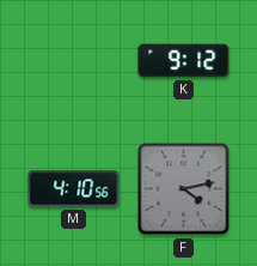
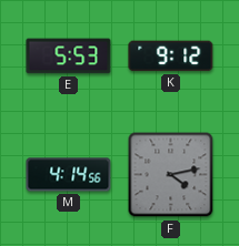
E: none -> 5:53
M: 4:10 -> 4:14
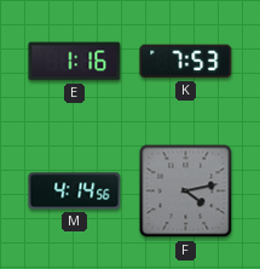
E: 5:53 -> 1:16
K: 9:12 -> 7:53
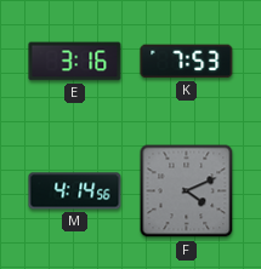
E: 1:16 -> 3:16
F: 4:13 -> 4:11
